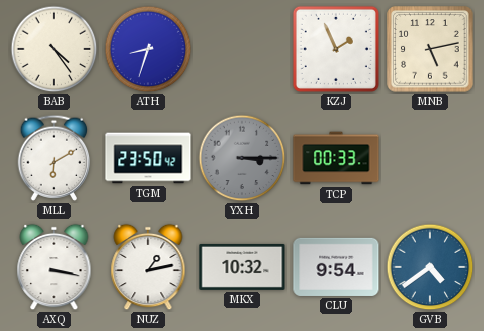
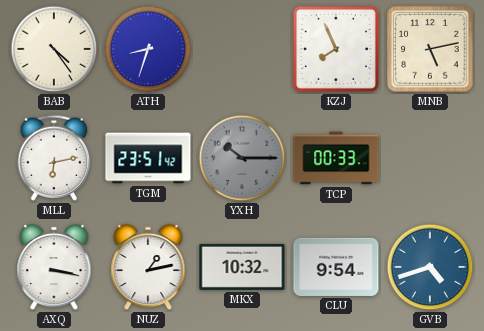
KZJ: 1:56 -> 7:56
MLL: 6:10 -> 6:13
TGM: 23:50 -> 23:51
YXH: 3:15 -> 10:15
GVB: 4:39 -> 4:42
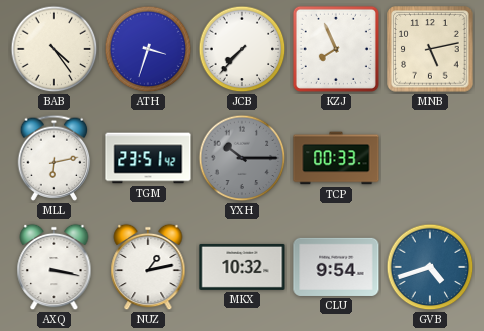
ATH: 8:33 -> 3:33
JCB: none -> 7:37
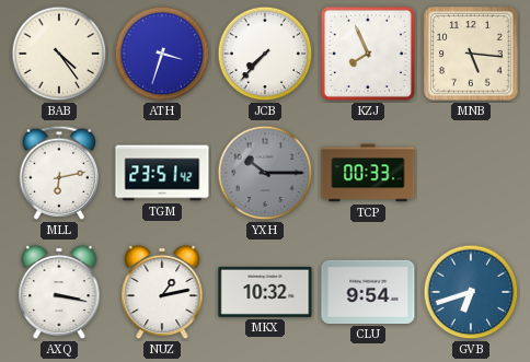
MNB: 5:13 -> 5:16
GVB: 4:42 -> 6:42
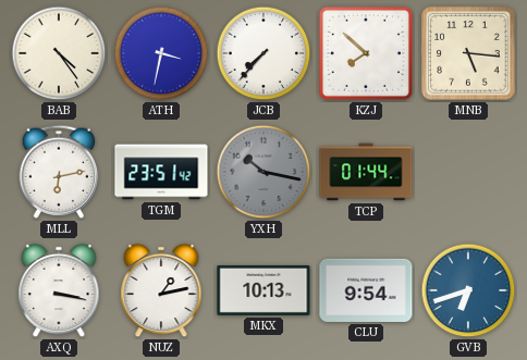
ATH: 3:33 -> 3:32
KZJ: 7:56 -> 7:52
YXH: 10:15 -> 10:17
TCP: 00:33 -> 01:44
MKX: 10:32 -> 10:13
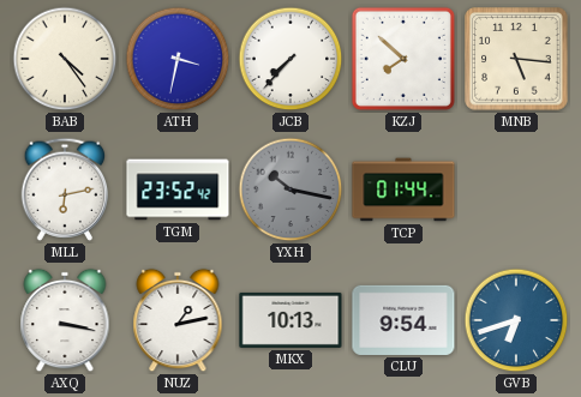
TGM: 23:51 -> 23:52
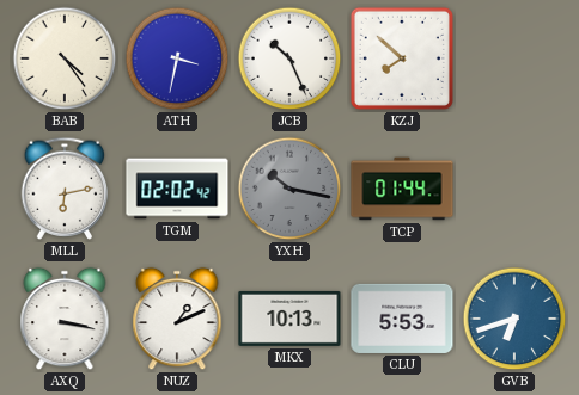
JCB: 7:37 -> 10:26
MNB: 5:16 -> none
TGM: 23:52 -> 02:02
NUZ: 1:13 -> 1:11
CLU: 9:54 -> 5:53
